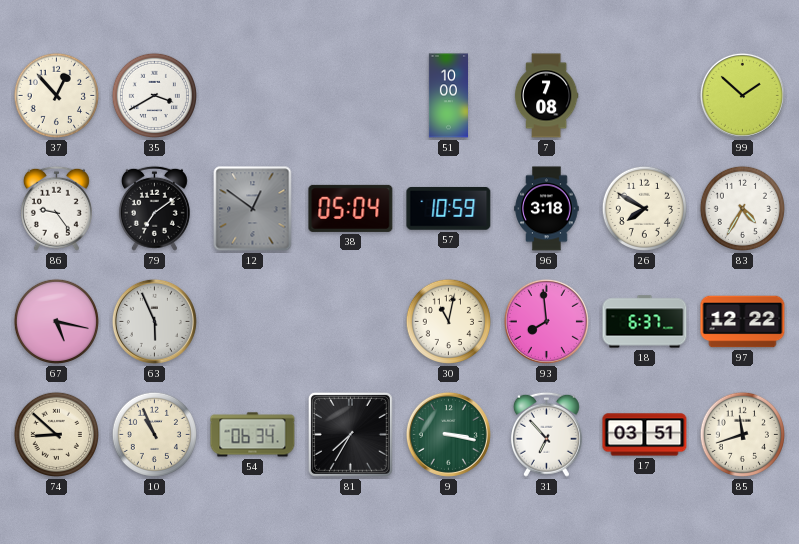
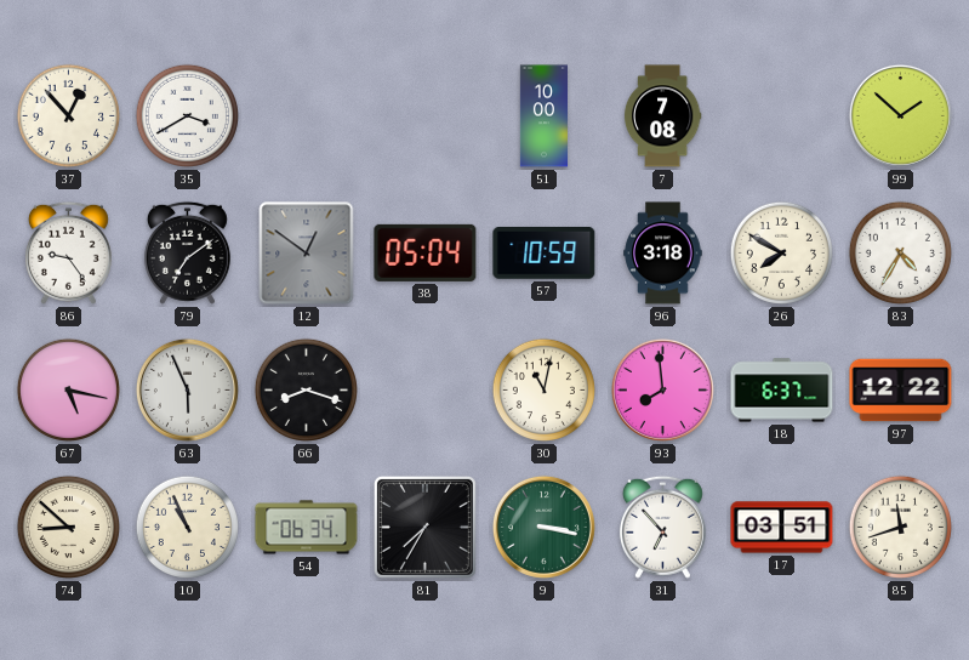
66: none -> 8:18
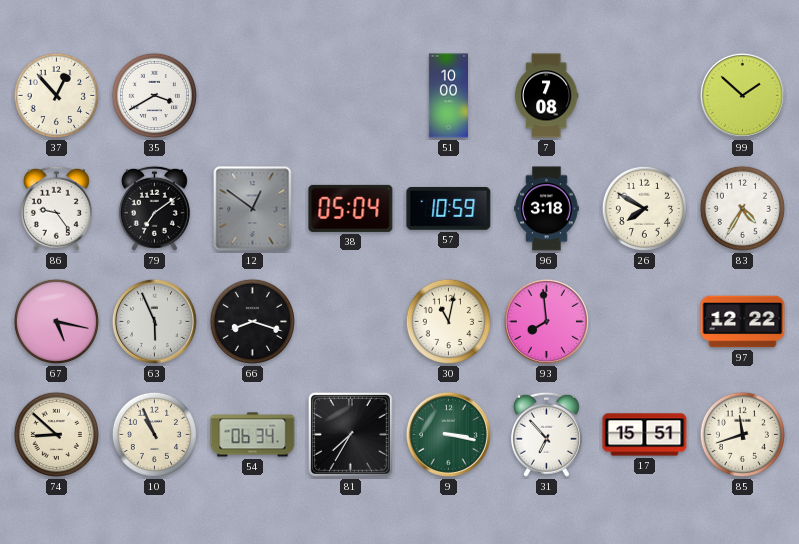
18: 6:37 -> none
17: 03:51 -> 15:51
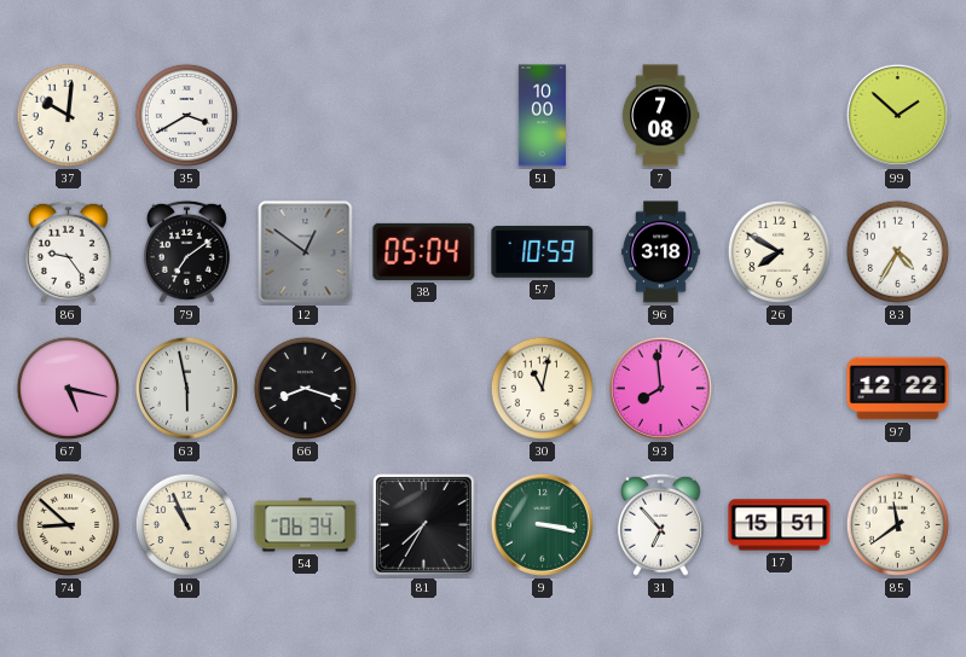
37: 12:53 -> 10:01
63: 5:56 -> 5:58
85: 11:42 -> 11:39
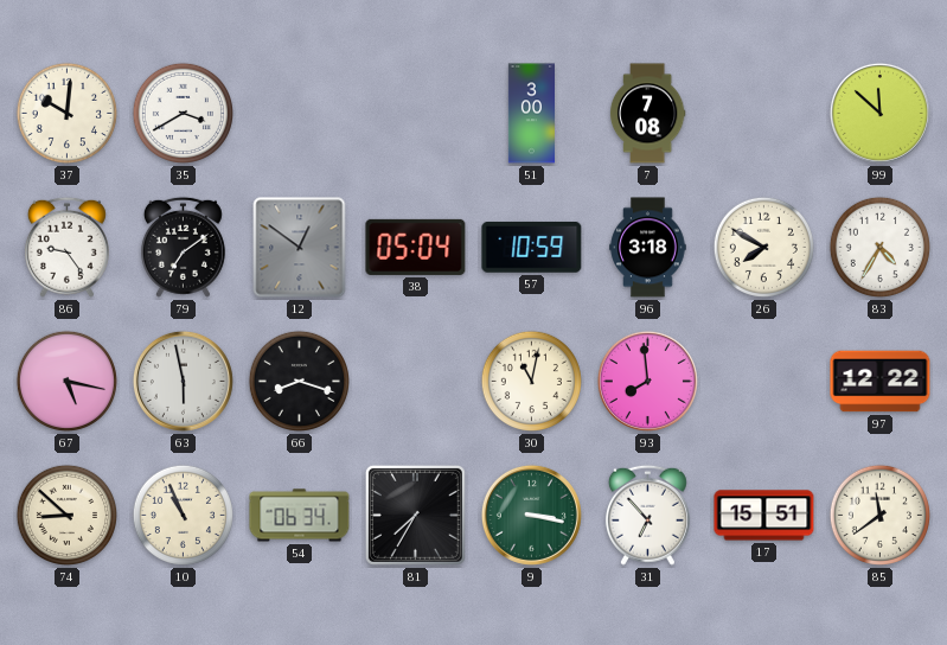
51: 10:00 -> 3:00
99: 1:52 -> 11:52
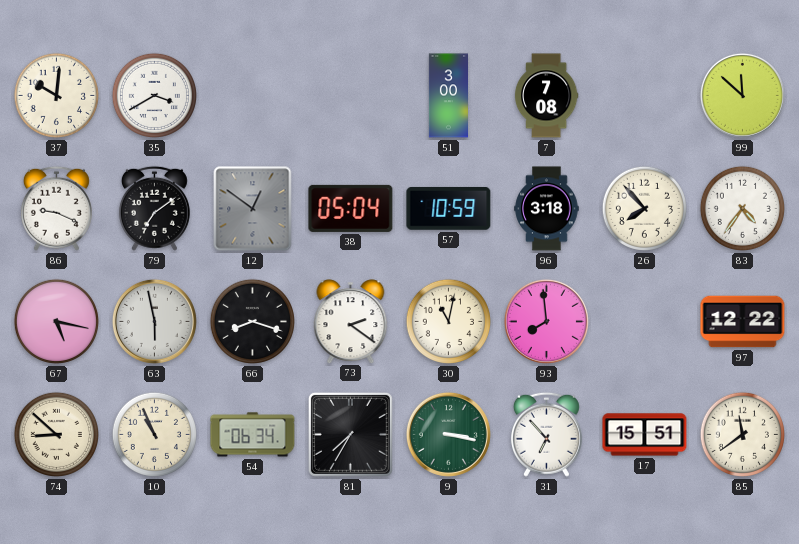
86: 9:24 -> 9:19
26: 7:50 -> 7:53
83: 4:35 -> 4:36
73: none -> 2:21
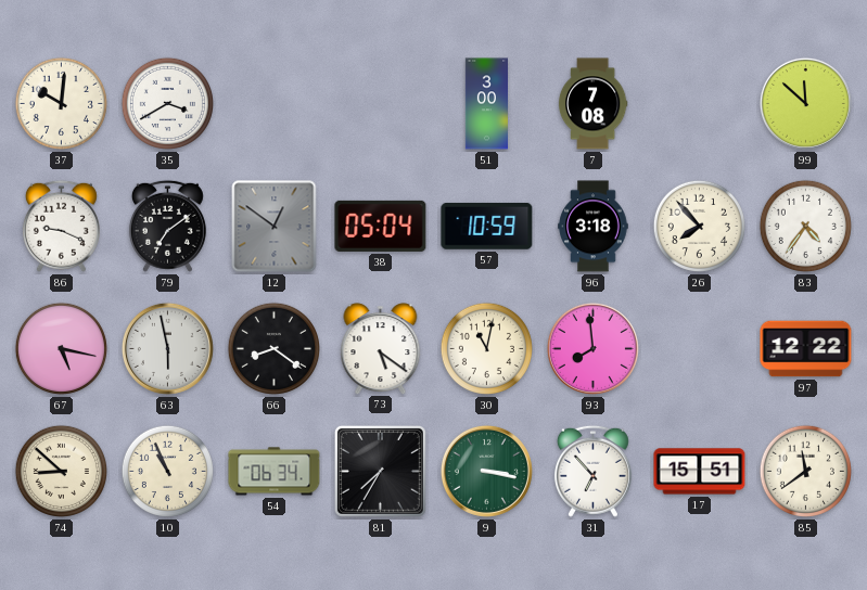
66: 8:18 -> 8:21
73: 2:21 -> 5:21
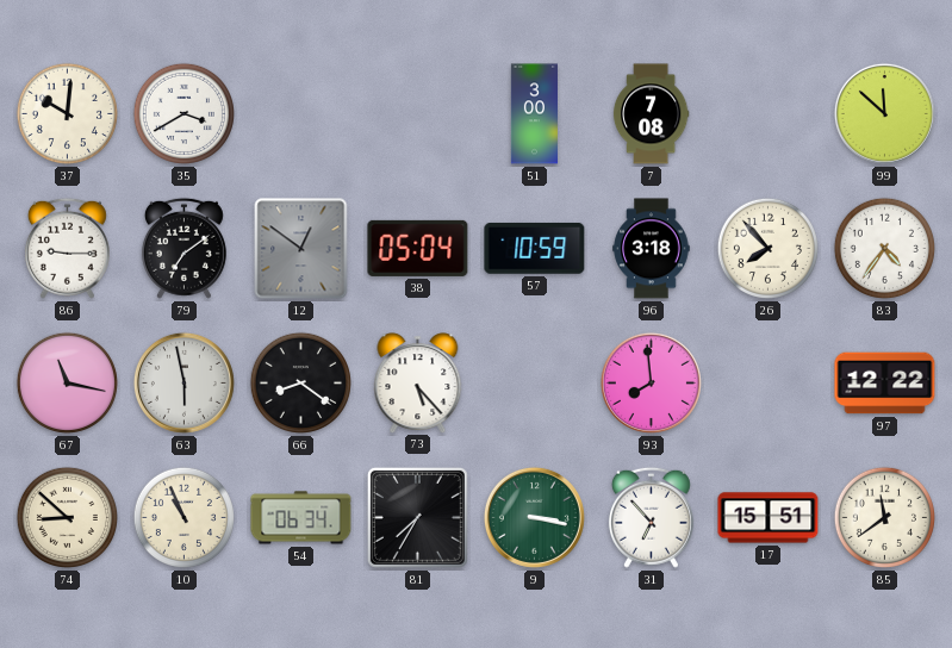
86: 9:19 -> 9:15
67: 5:17 -> 11:17
73: 5:21 -> 5:23
30: 11:02 -> none
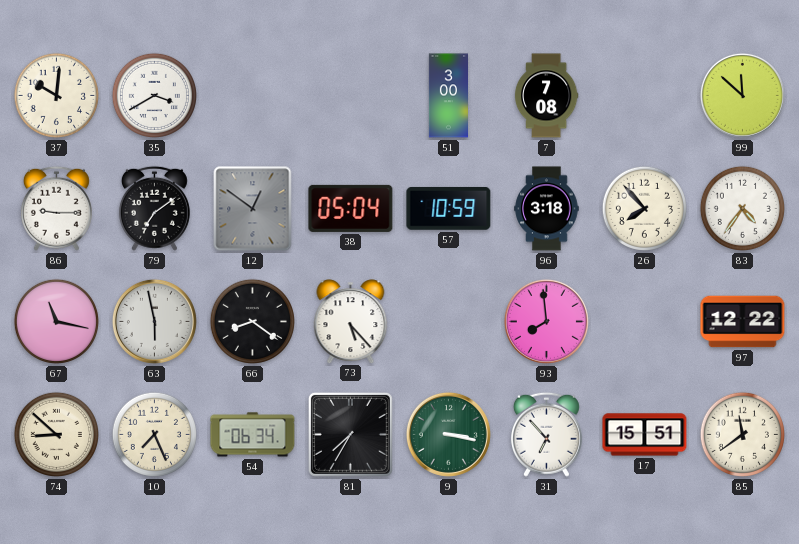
10: 10:56 -> 7:26
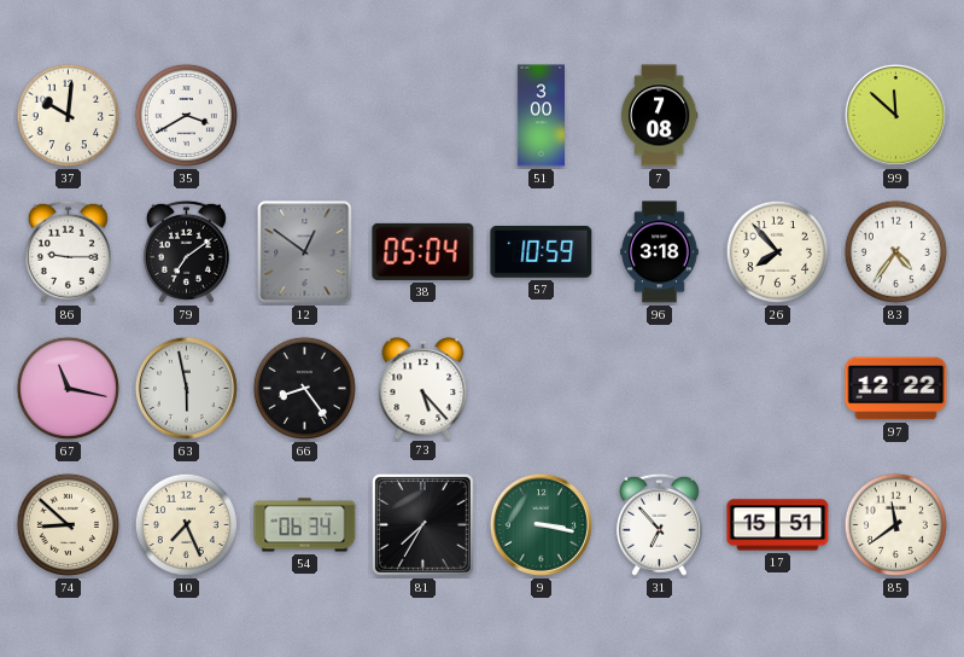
66: 8:21 -> 8:24
93: 7:59 -> none
